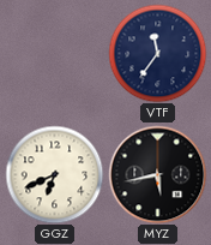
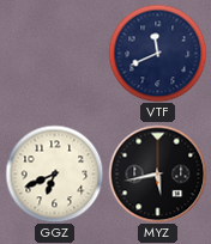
VTF: 11:36 -> 11:41
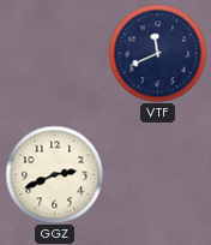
GGZ: 6:41 -> 2:41
MYZ: 5:43 -> none
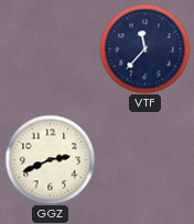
VTF: 11:41 -> 11:37
